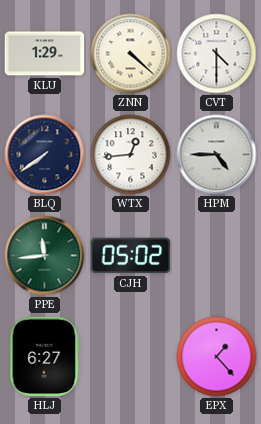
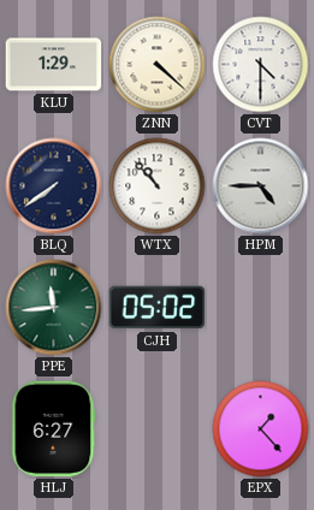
WTX: 12:44 -> 10:53
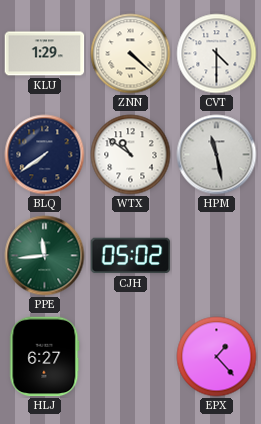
WTX: 10:53 -> 10:51
HPM: 4:45 -> 11:28
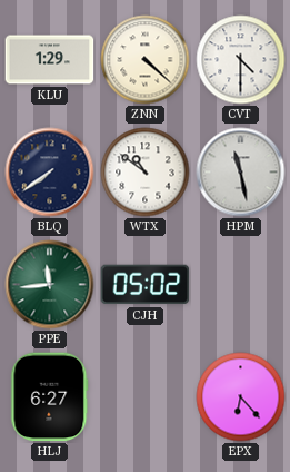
EPX: 1:23 -> 6:23
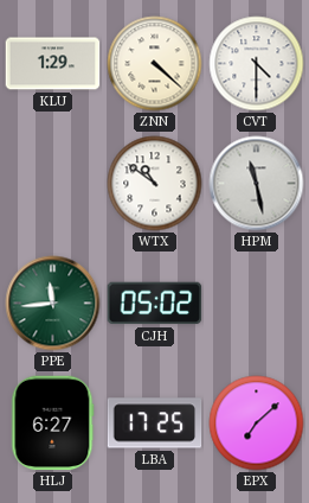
BLQ: 7:39 -> none
LBA: none -> 17:25
EPX: 6:23 -> 7:08
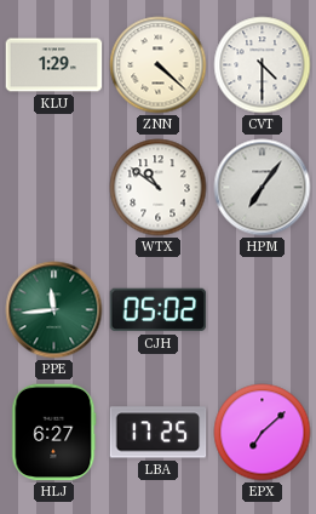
HPM: 11:28 -> 7:06
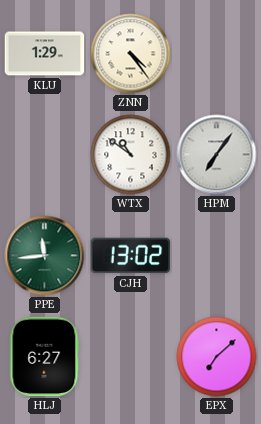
ZNN: 4:22 -> 4:24
CVT: 4:30 -> none
CJH: 05:02 -> 13:02
LBA: 17:25 -> none
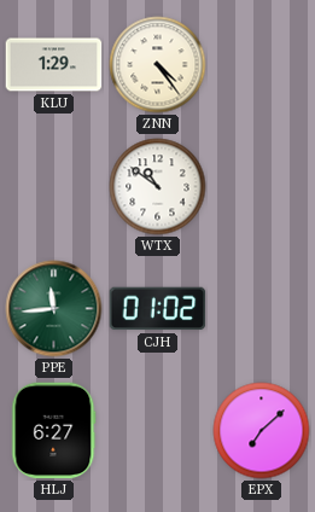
HPM: 7:06 -> none
CJH: 13:02 -> 01:02
